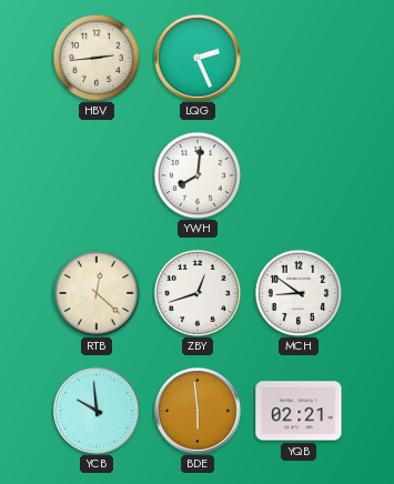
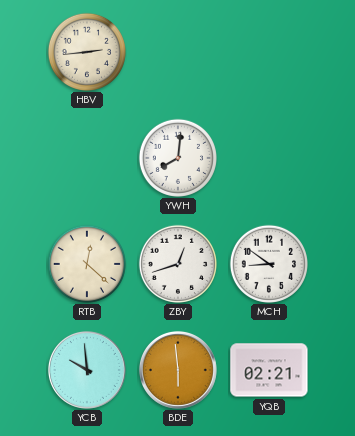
LQG: 2:26 -> none
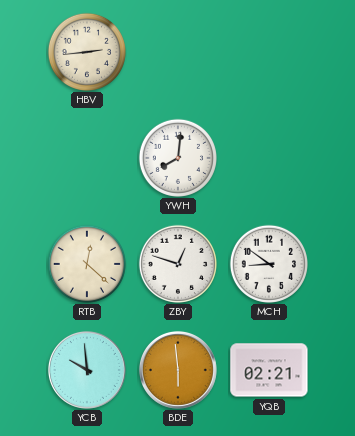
ZBY: 12:42 -> 12:48
